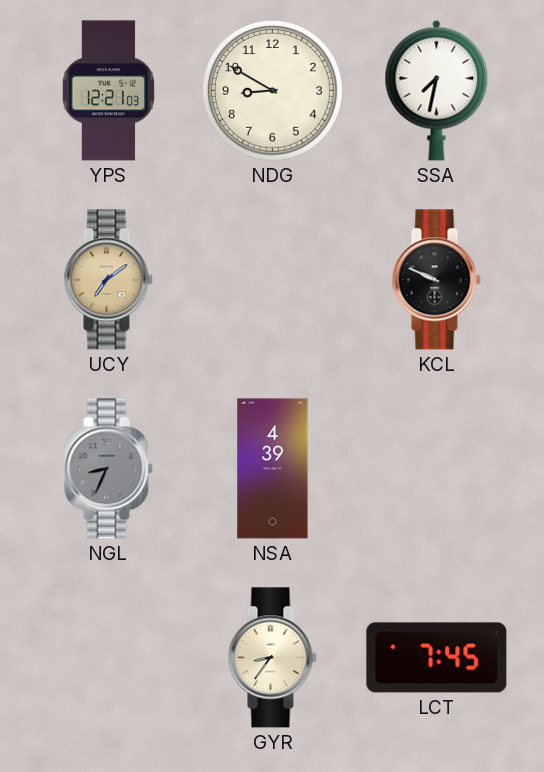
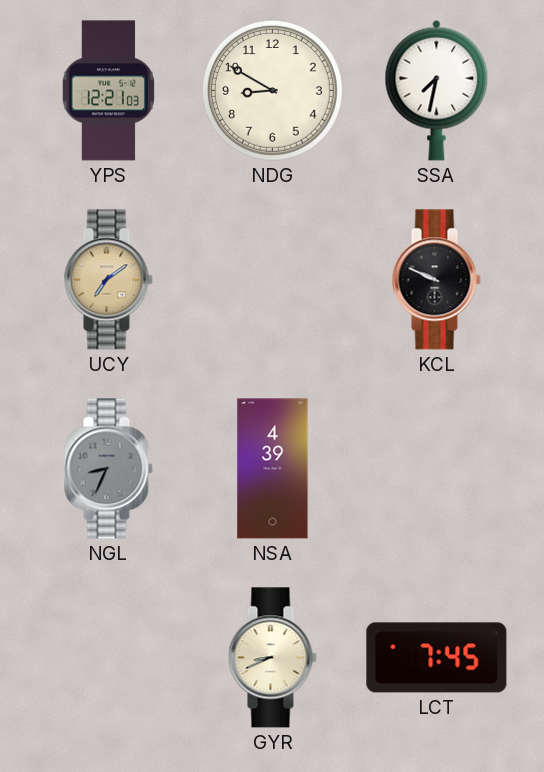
GYR: 8:36 -> 8:41
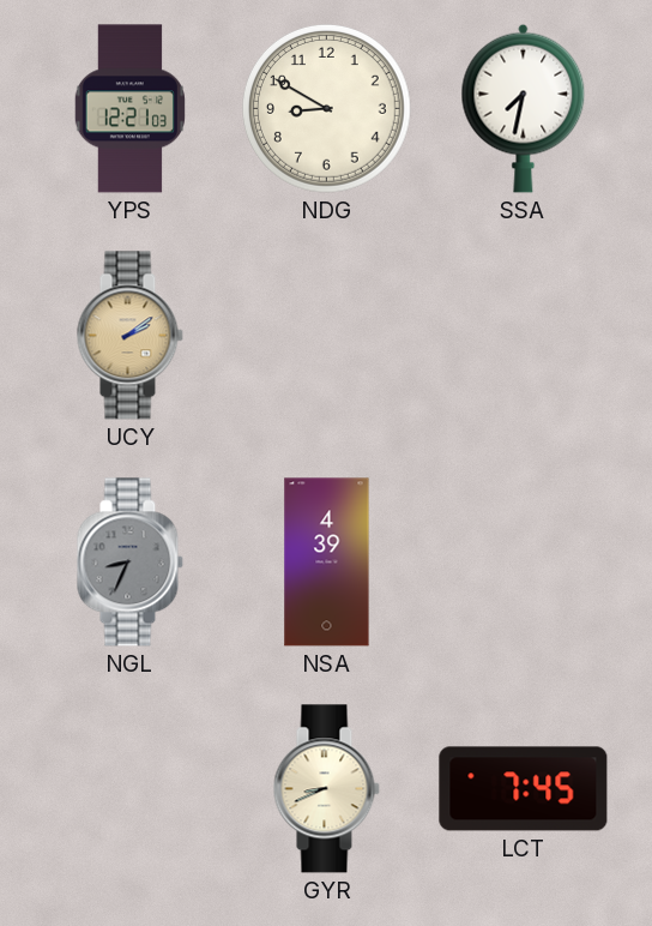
UCY: 7:09 -> 2:09
KCL: 9:49 -> none
